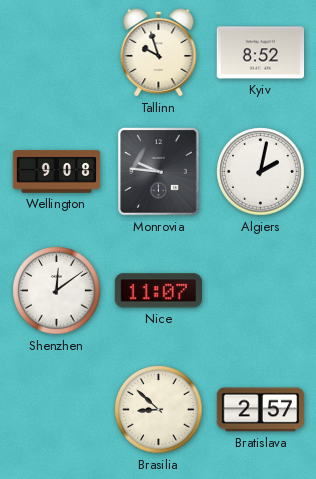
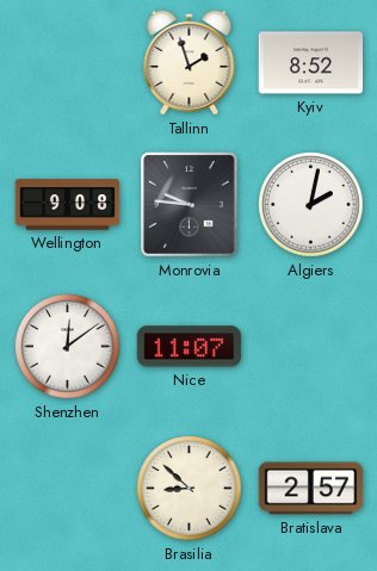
Tallinn: 9:57 -> 1:57
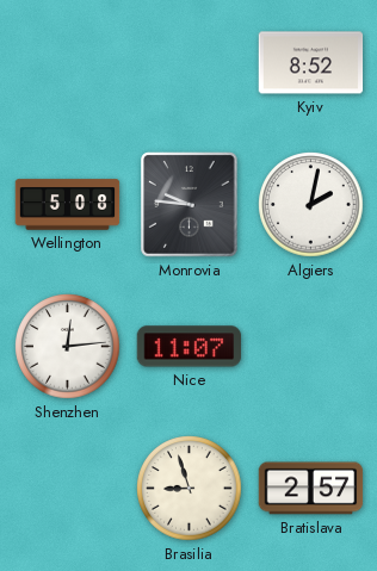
Tallinn: 1:57 -> none
Wellington: 9:08 -> 5:08
Shenzhen: 12:09 -> 12:14
Brasilia: 8:52 -> 8:57
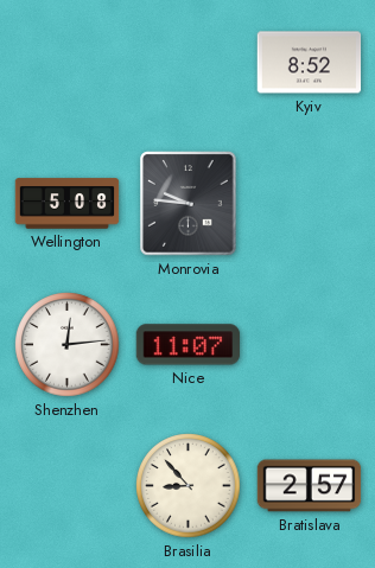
Algiers: 2:02 -> none
Brasilia: 8:57 -> 8:53
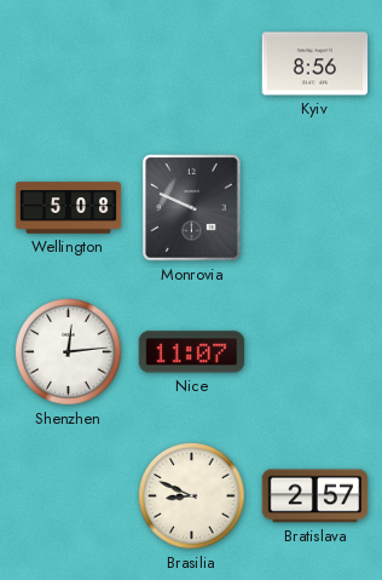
Kyiv: 8:52 -> 8:56
Monrovia: 9:46 -> 9:49
Brasilia: 8:53 -> 8:49
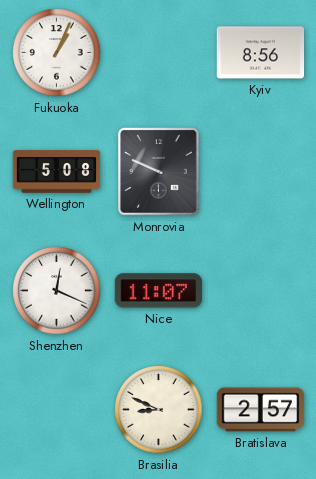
Fukuoka: none -> 1:04
Shenzhen: 12:14 -> 12:19
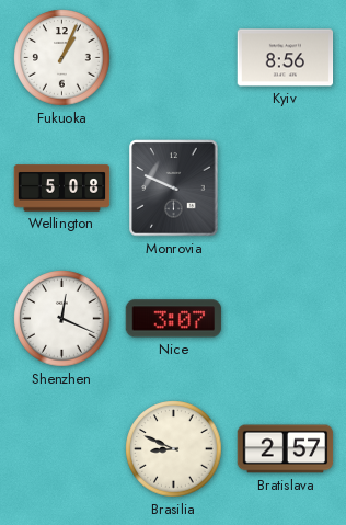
Nice: 11:07 -> 3:07
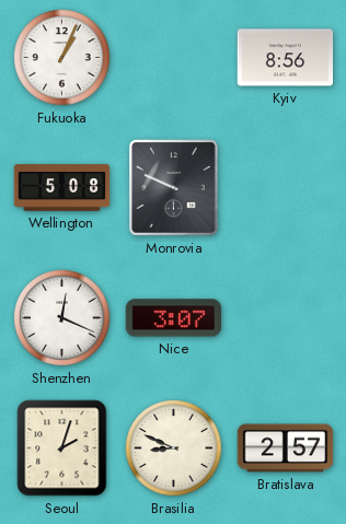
Seoul: none -> 2:03
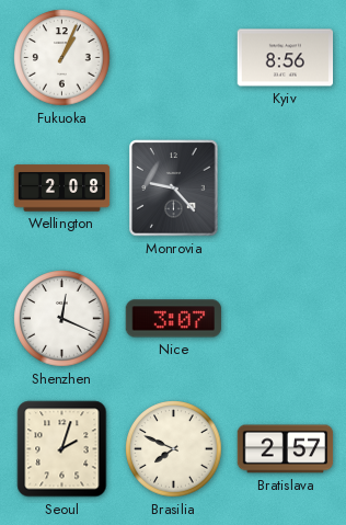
Wellington: 5:08 -> 2:08
Monrovia: 9:49 -> 9:23
Brasilia: 8:49 -> 7:49
